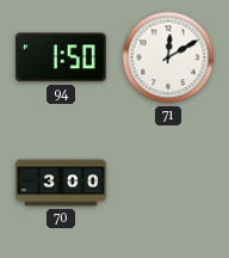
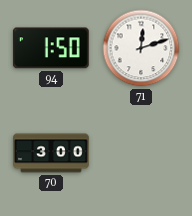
71: 12:10 -> 12:12
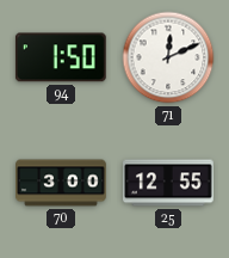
71: 12:12 -> 12:11
25: none -> 12:55
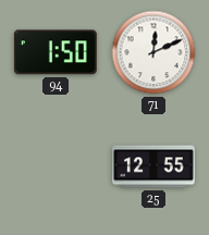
70: 3:00 -> none
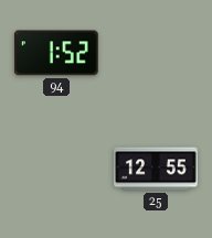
94: 1:50 -> 1:52
71: 12:11 -> none
